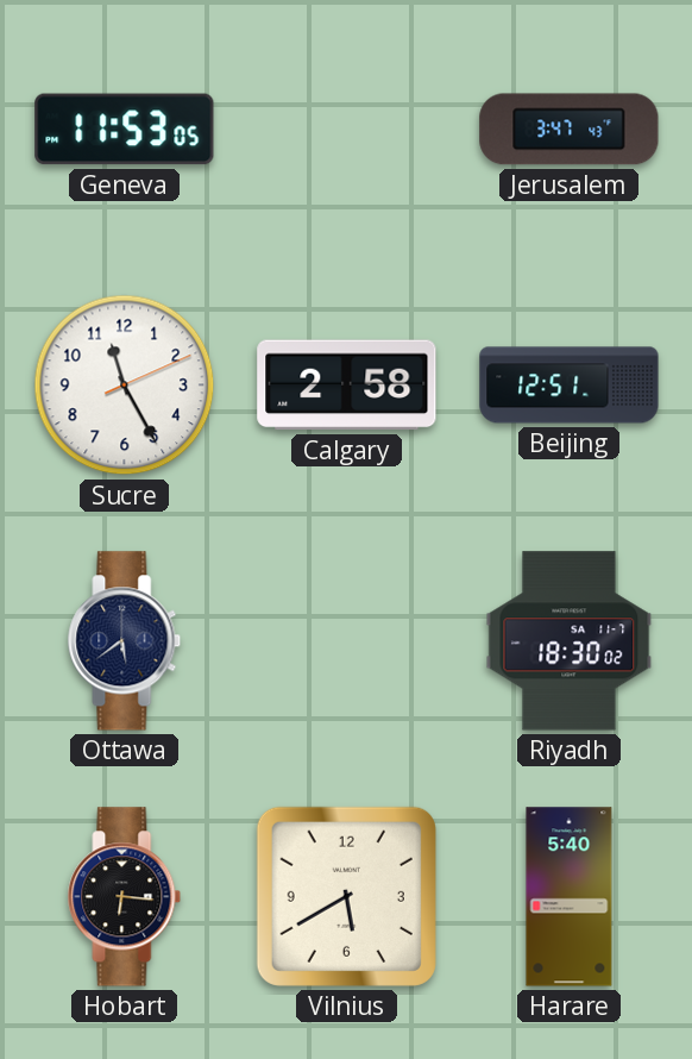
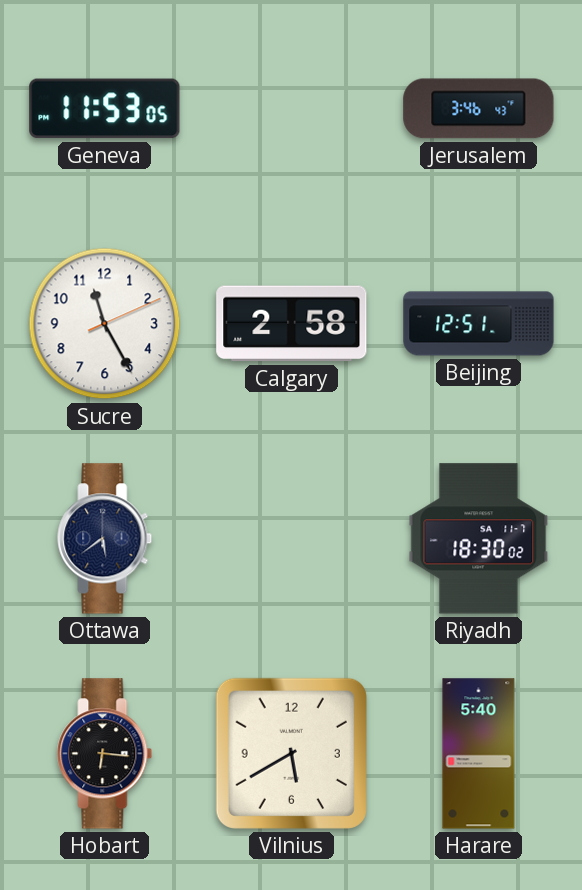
Jerusalem: 3:47 -> 3:46
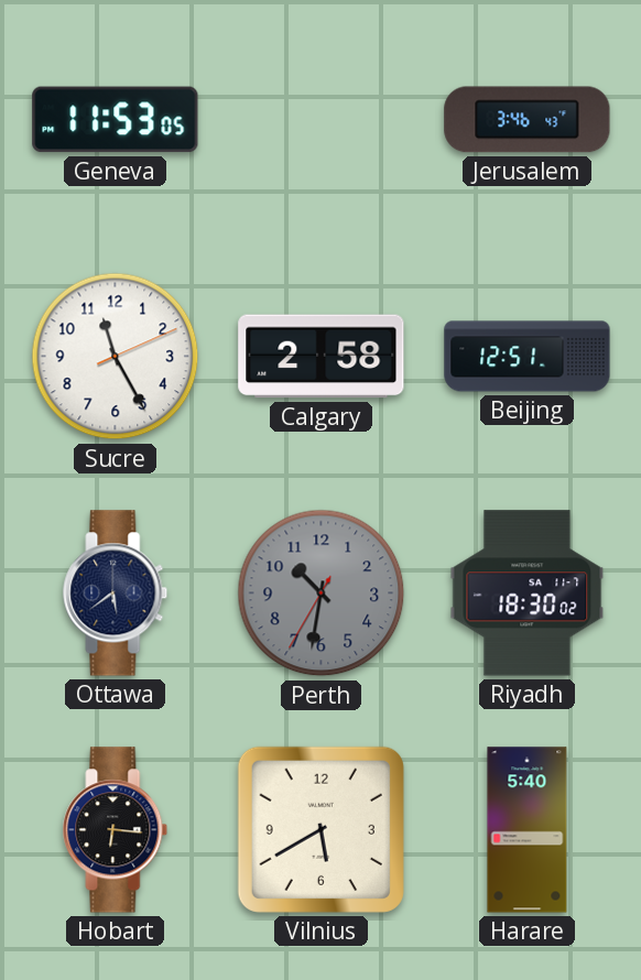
Perth: none -> 10:31
